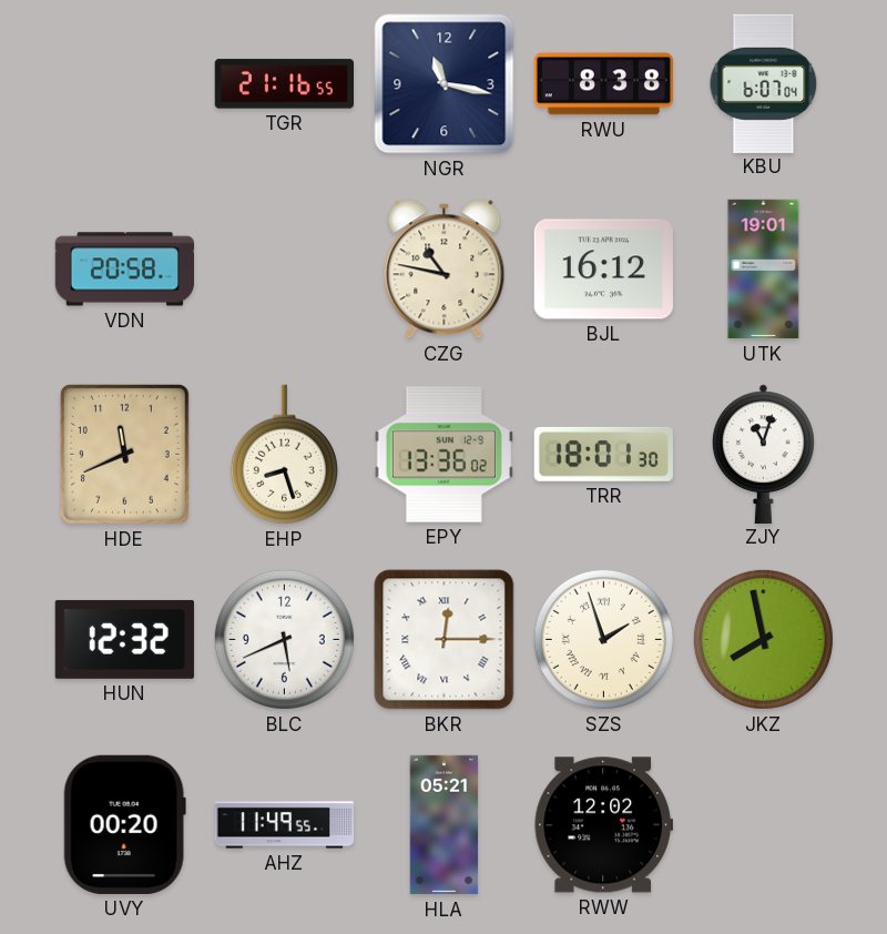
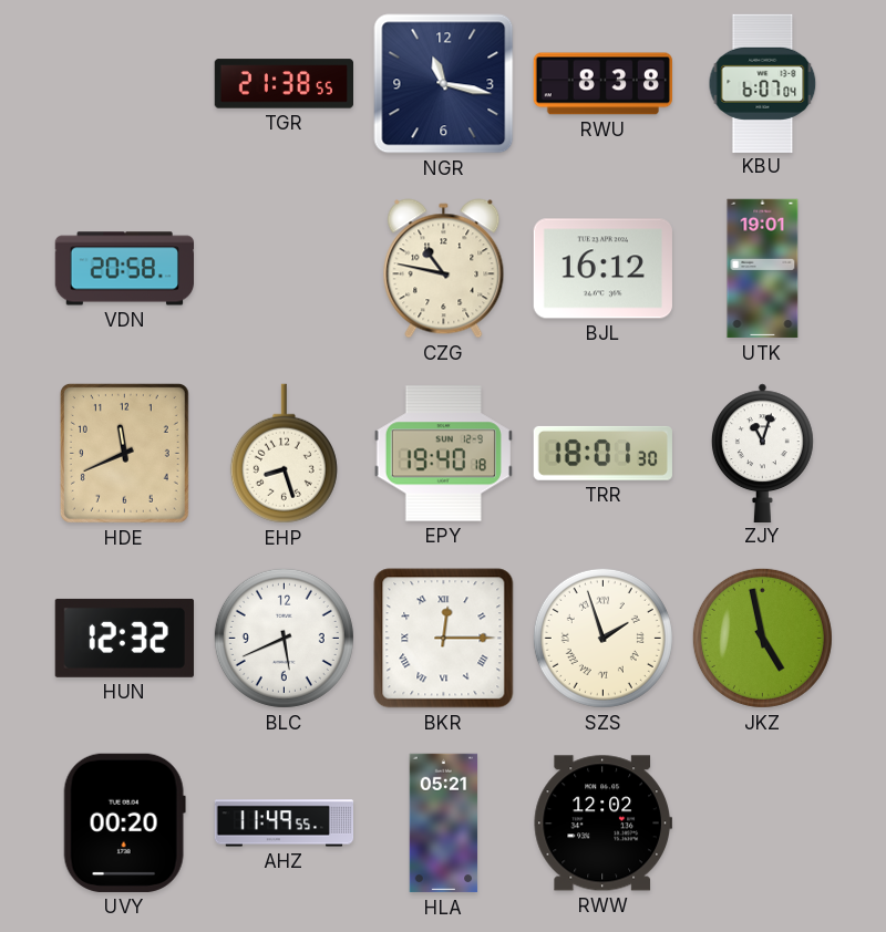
TGR: 21:16 -> 21:38
EPY: 13:36 -> 19:40
JKZ: 7:58 -> 4:58
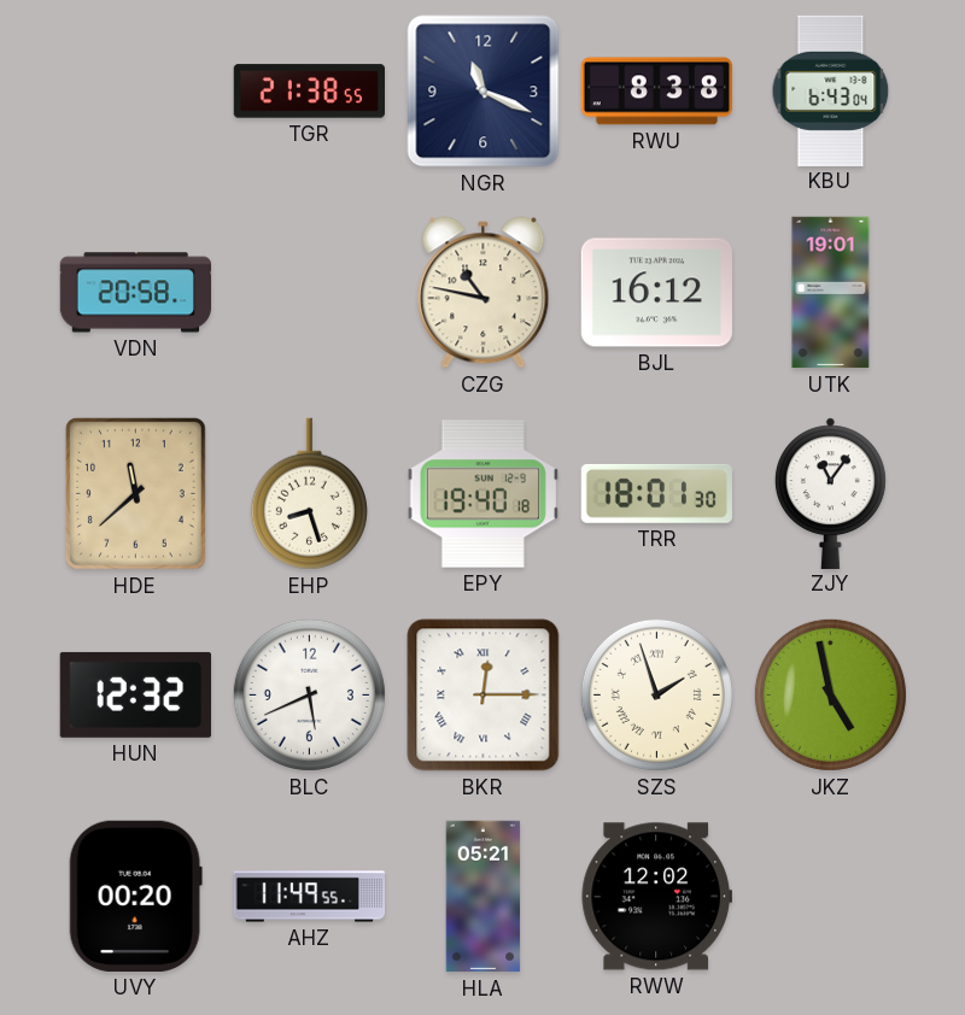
NGR: 11:17 -> 11:19
KBU: 6:07 -> 6:43
HDE: 11:41 -> 11:38
ZJY: 11:03 -> 11:06
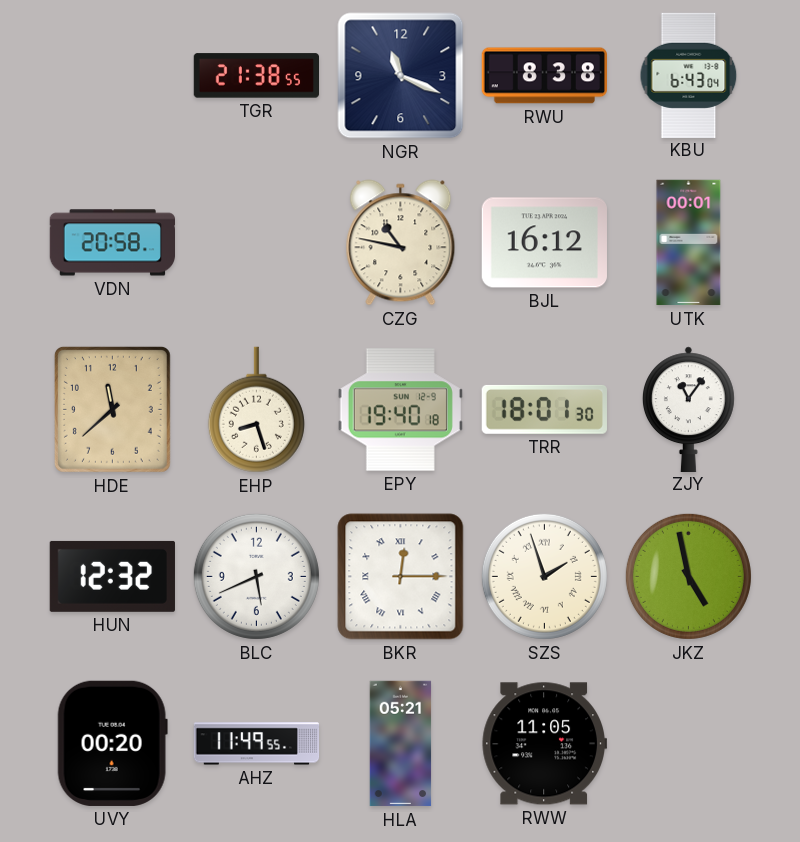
UTK: 19:01 -> 00:01
RWW: 12:02 -> 11:05
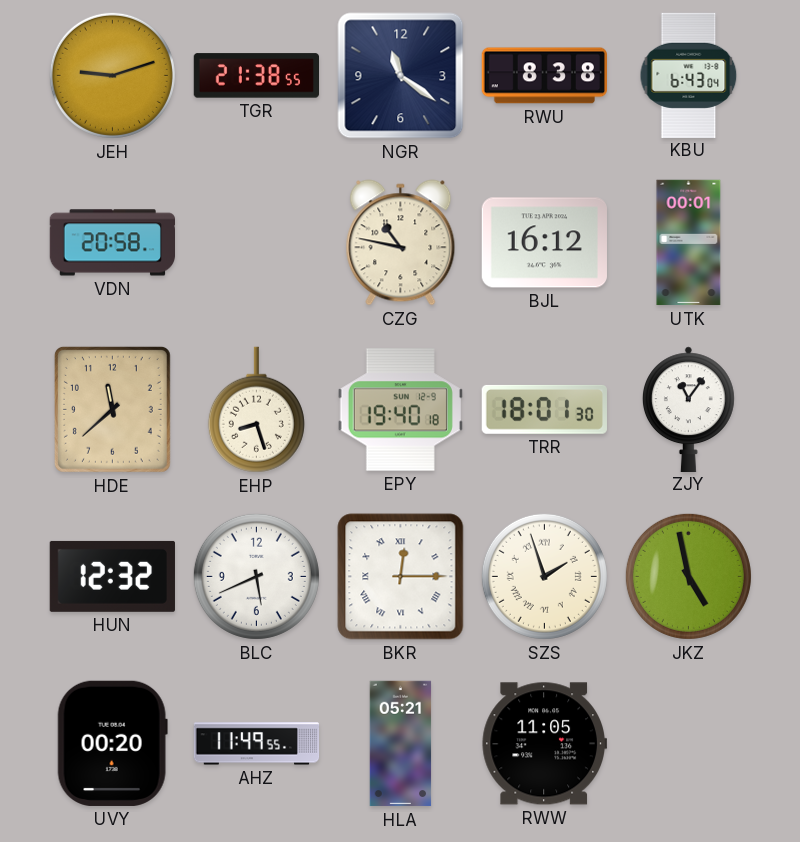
JEH: none -> 9:12
NGR: 11:19 -> 11:21
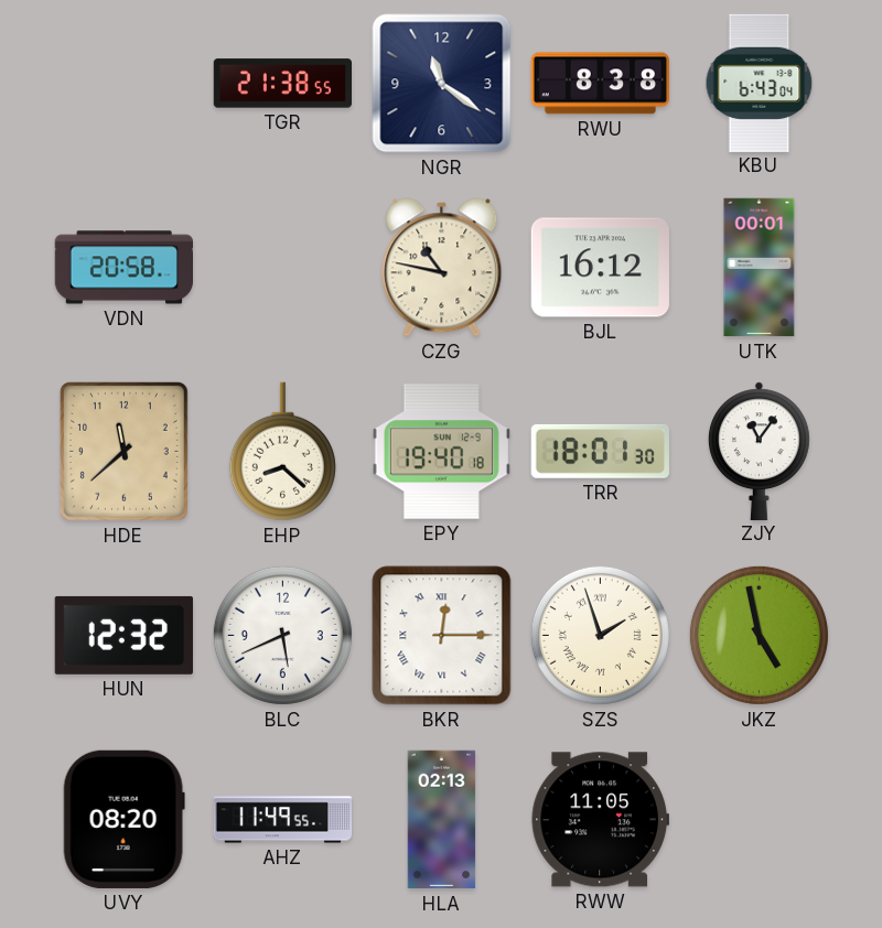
JEH: 9:12 -> none
EHP: 8:27 -> 8:22
UVY: 00:20 -> 08:20
HLA: 05:21 -> 02:13
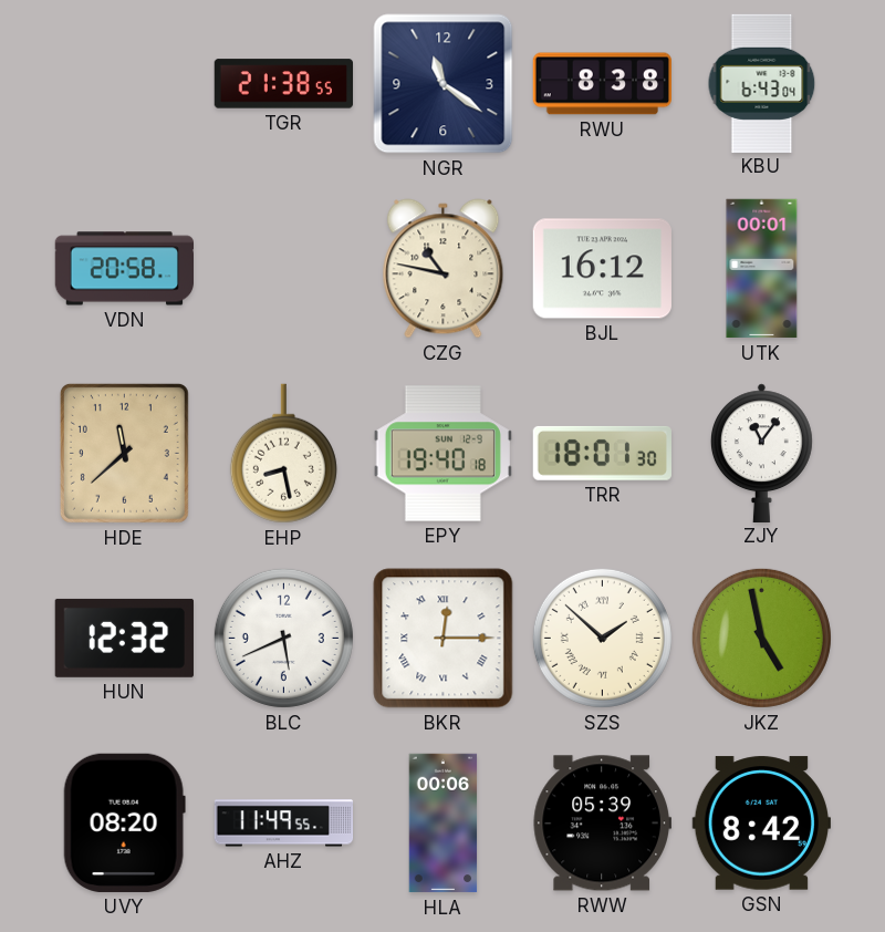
EHP: 8:22 -> 8:28
SZS: 1:57 -> 1:52
HLA: 02:13 -> 00:06
RWW: 11:05 -> 05:39
GSN: none -> 8:42
